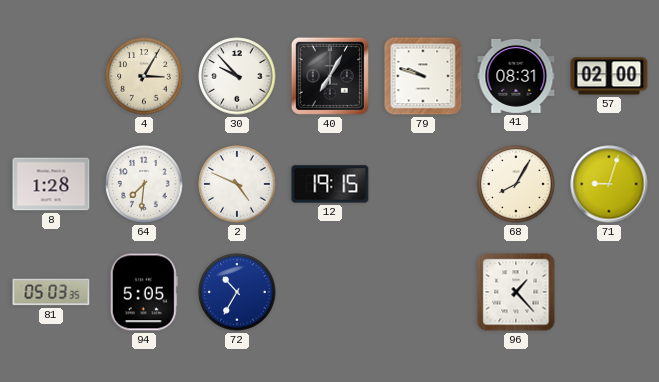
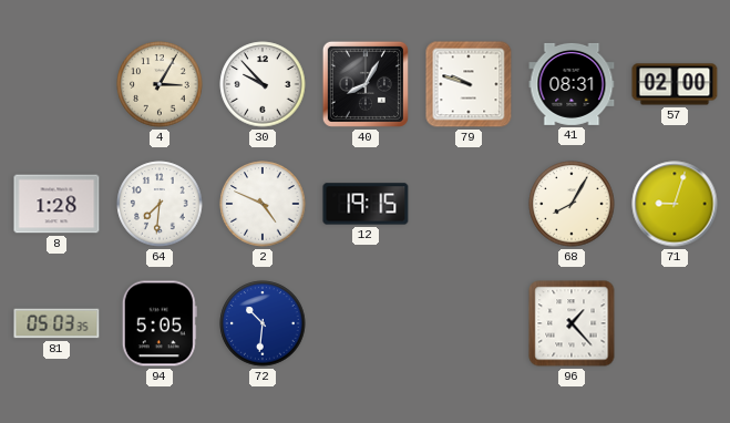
40: 7:05 -> 8:05
72: 10:35 -> 10:31
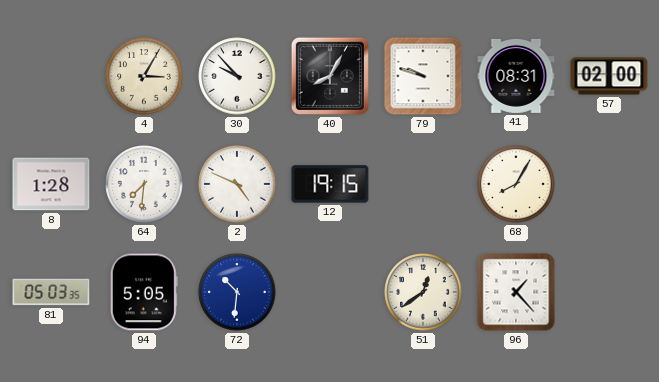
71: 9:03 -> none
51: none -> 12:39
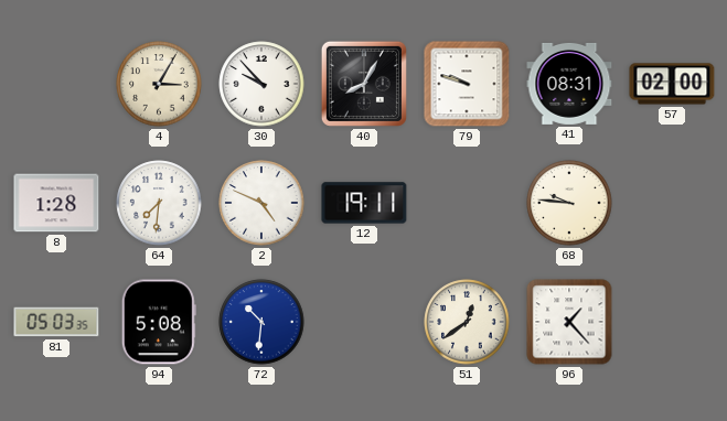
12: 19:15 -> 19:11
68: 8:05 -> 9:46
94: 5:05 -> 5:08
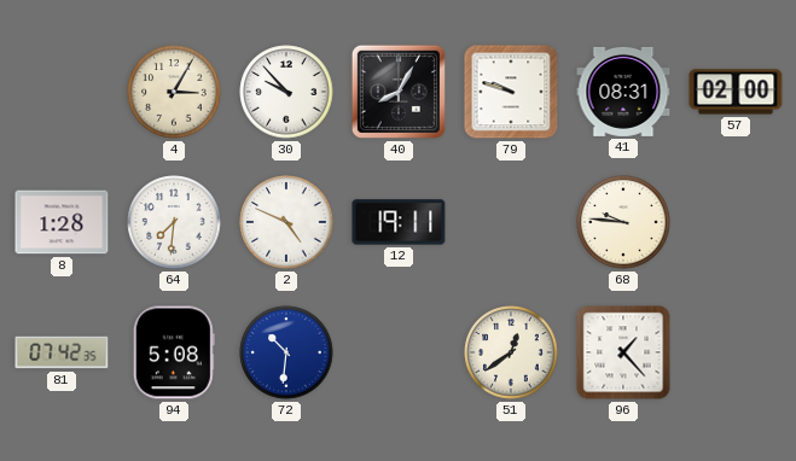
81: 05:03 -> 07:42
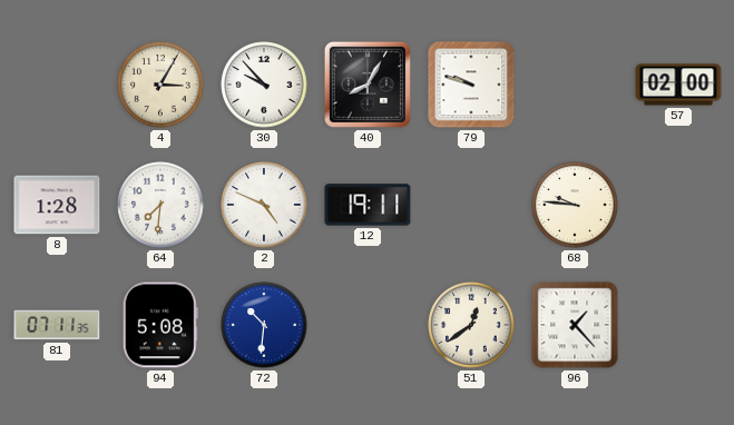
41: 08:31 -> none
81: 07:42 -> 07:11
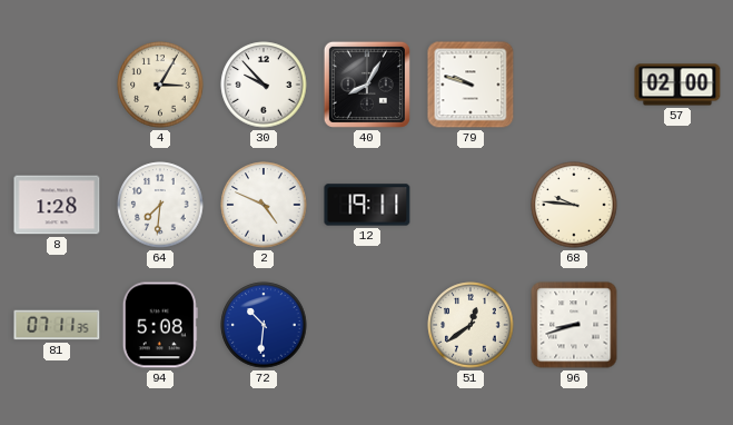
96: 1:23 -> 8:42
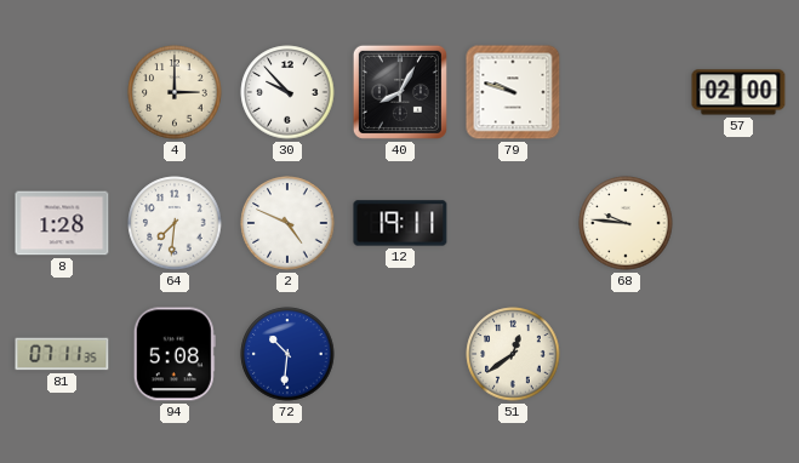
4: 3:05 -> 3:00
96: 8:42 -> none
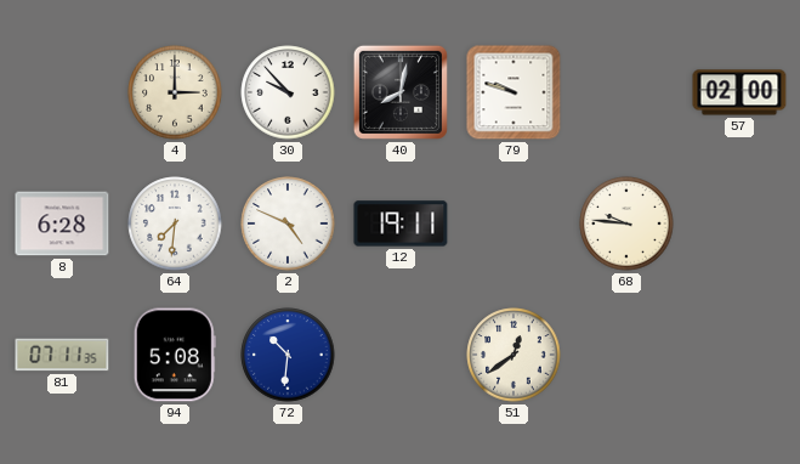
40: 8:05 -> 8:02
8: 1:28 -> 6:28
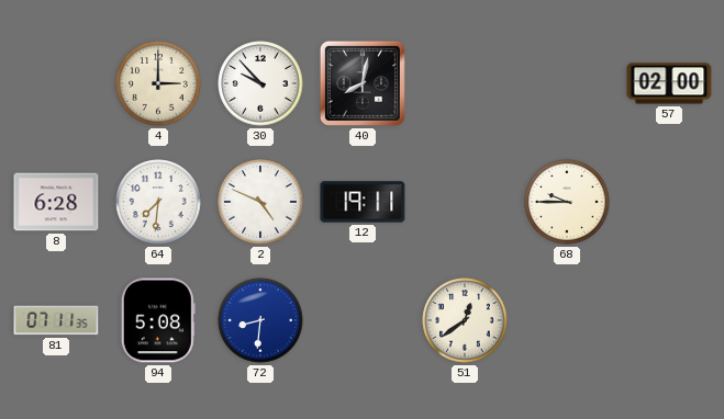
79: 9:48 -> none
68: 9:46 -> 9:45
72: 10:31 -> 8:31
